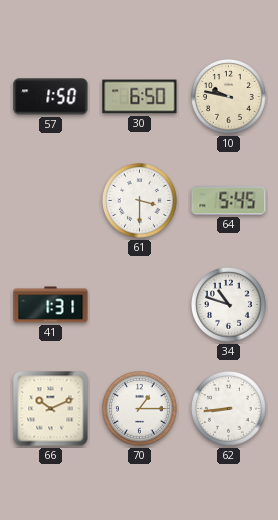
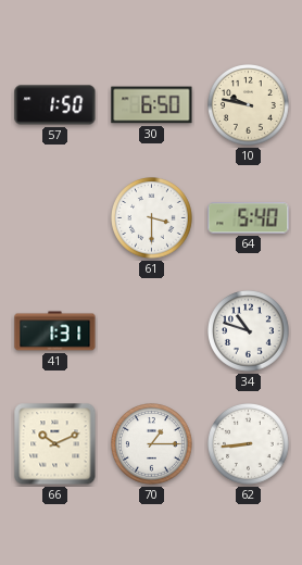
64: 5:45 -> 5:40
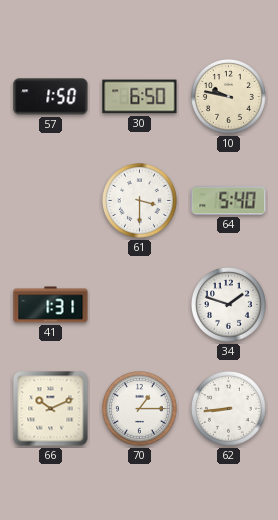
34: 10:48 -> 1:48
